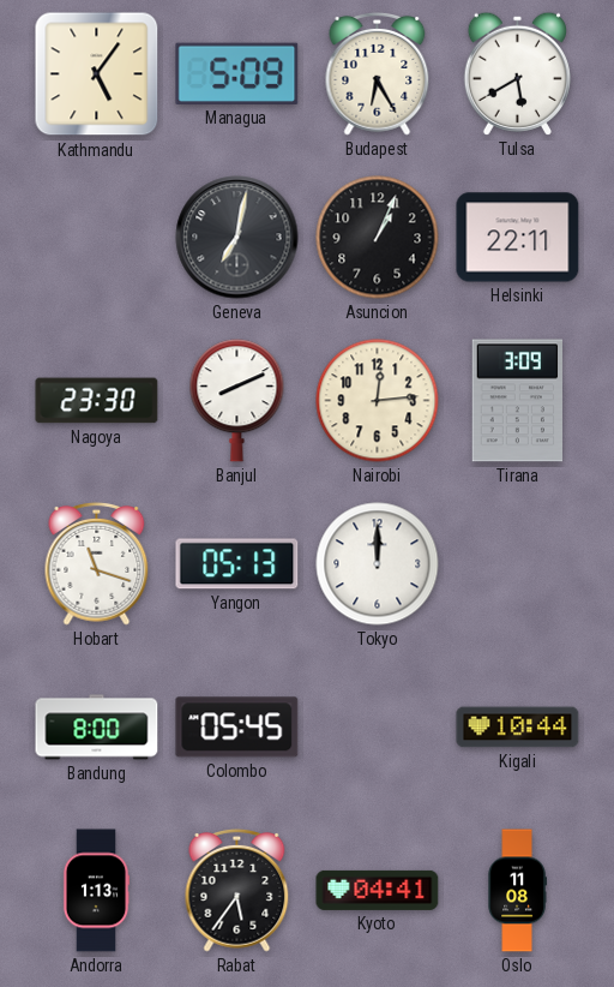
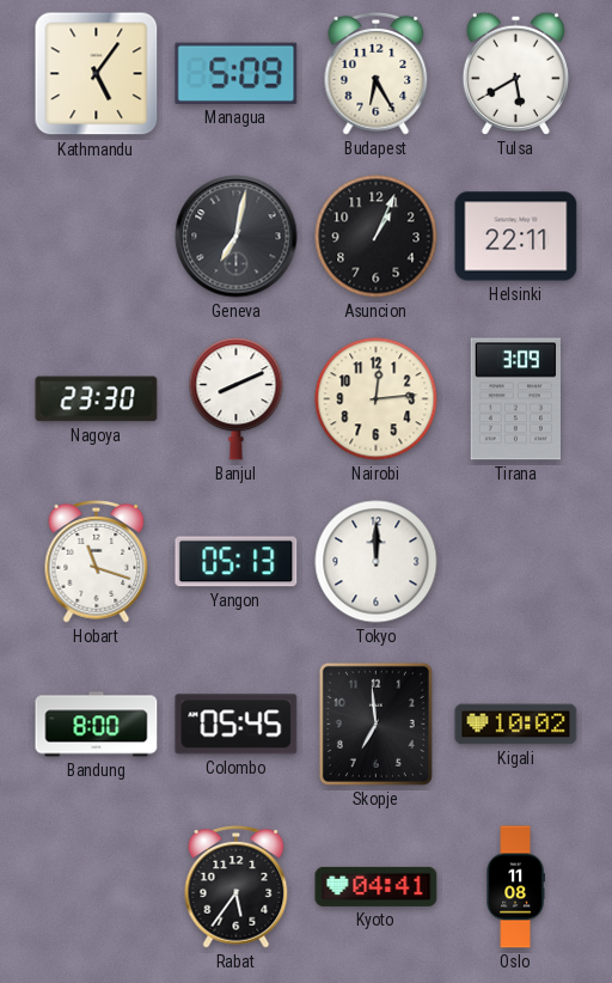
Skopje: none -> 6:59
Kigali: 10:44 -> 10:02
Andorra: 1:13 -> none
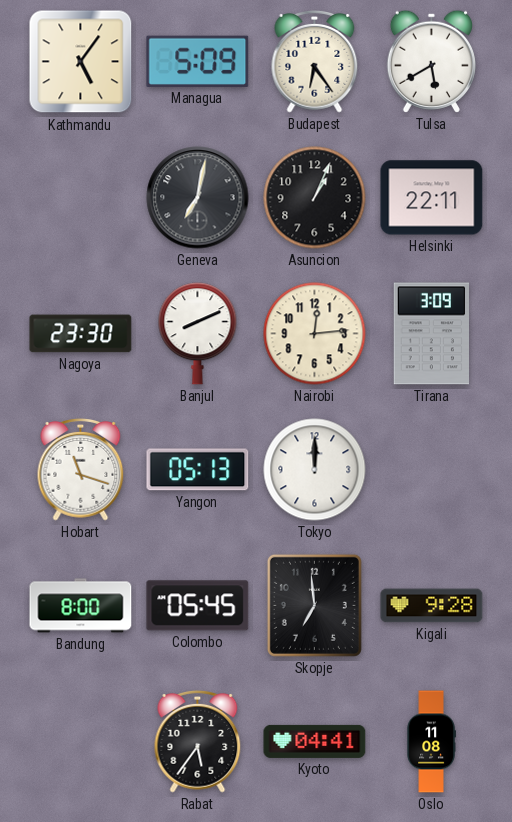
Budapest: 6:25 -> 6:24
Kigali: 10:02 -> 9:28
